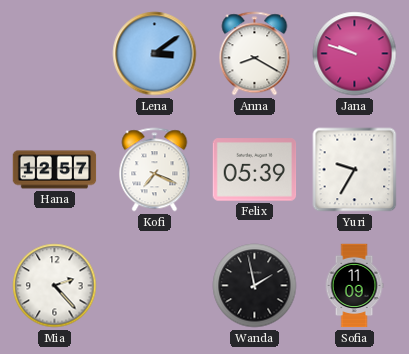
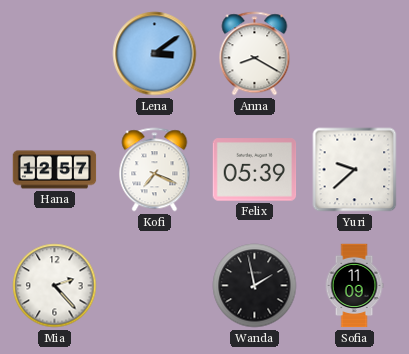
Jana: 9:48 -> none
Yuri: 9:35 -> 9:38
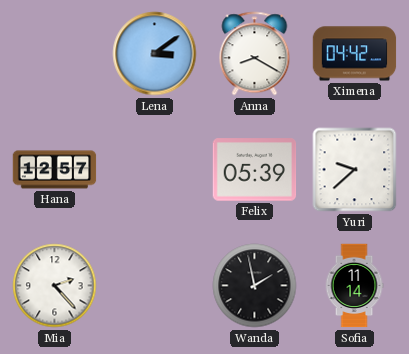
Ximena: none -> 04:42
Kofi: 7:19 -> none
Sofia: 11:09 -> 11:14
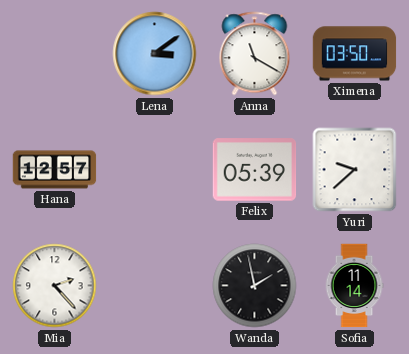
Anna: 8:20 -> 11:20
Ximena: 04:42 -> 03:50
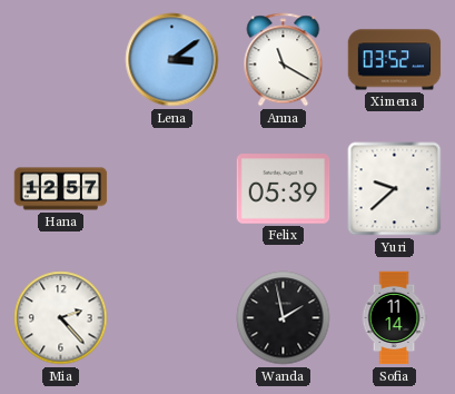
Ximena: 03:50 -> 03:52
